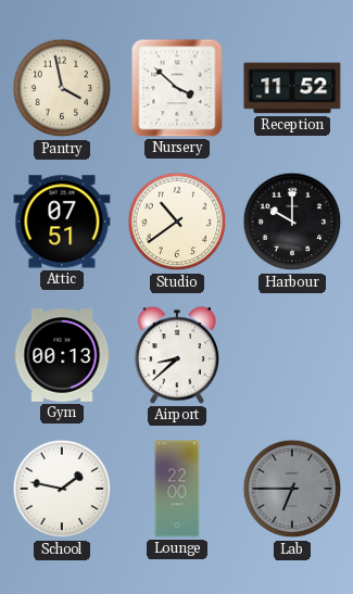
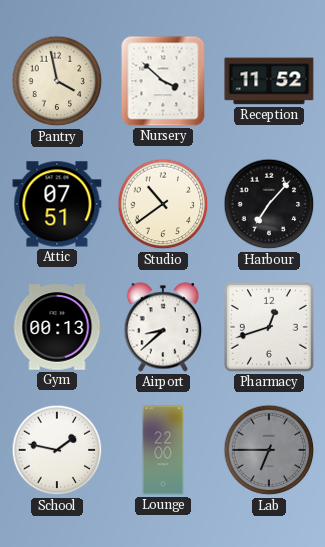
Harbour: 10:00 -> 7:07
Pharmacy: none -> 12:42
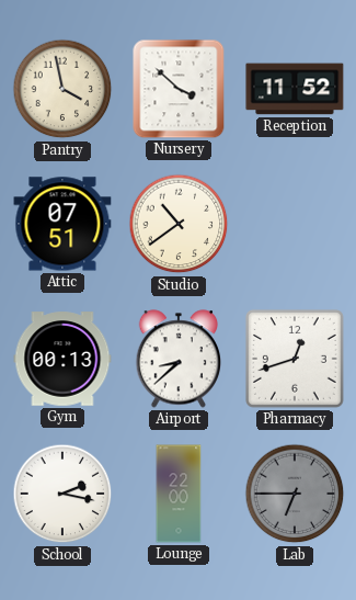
Harbour: 7:07 -> none
School: 1:47 -> 2:17
